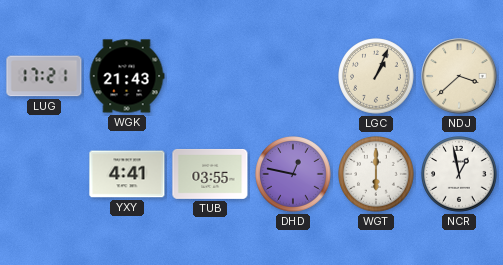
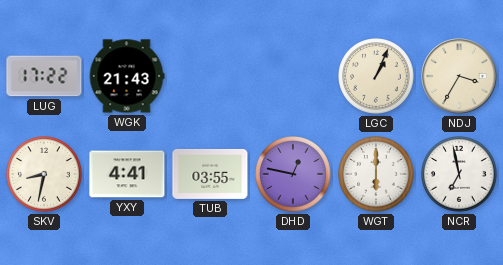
LUG: 17:21 -> 17:22
NDJ: 3:38 -> 3:35
SKV: none -> 8:32
NCR: 12:58 -> 6:58
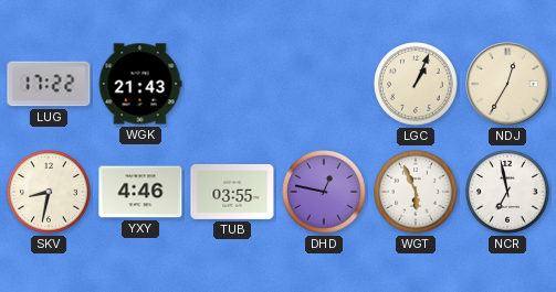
NDJ: 3:35 -> 12:35
YXY: 4:41 -> 4:46
WGT: 6:00 -> 5:56
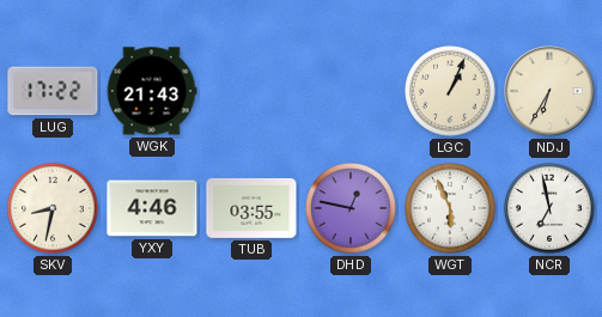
NDJ: 12:35 -> 6:35
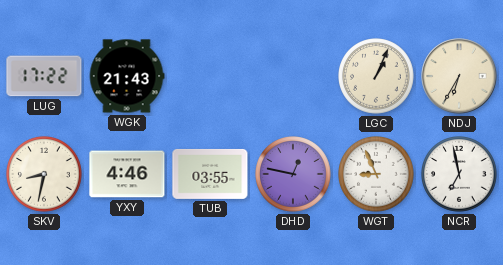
WGT: 5:56 -> 8:56
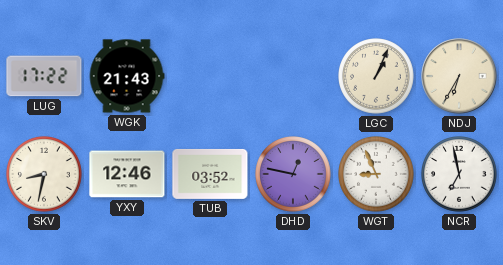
YXY: 4:46 -> 12:46
TUB: 03:55 -> 03:52
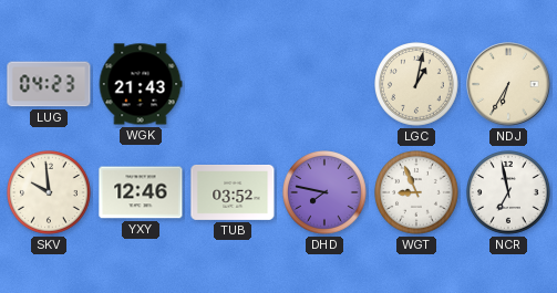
LUG: 17:22 -> 04:23
LGC: 1:04 -> 1:02
SKV: 8:32 -> 9:59
DHD: 12:47 -> 7:47
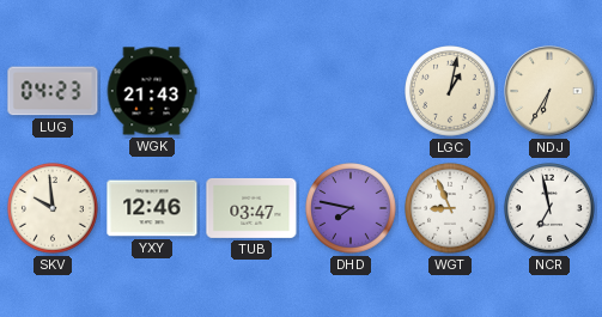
TUB: 03:52 -> 03:47
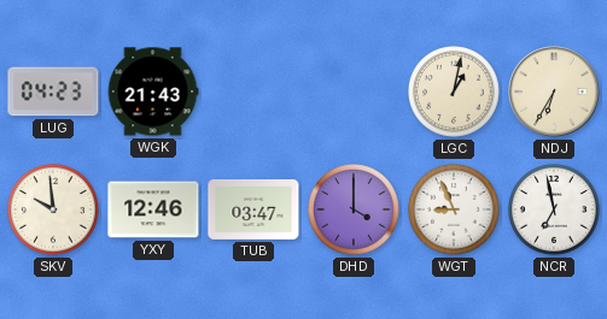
DHD: 7:47 -> 4:00
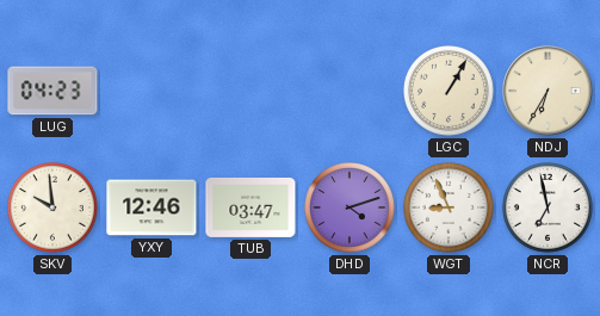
WGK: 21:43 -> none
LGC: 1:02 -> 1:05
DHD: 4:00 -> 4:12
